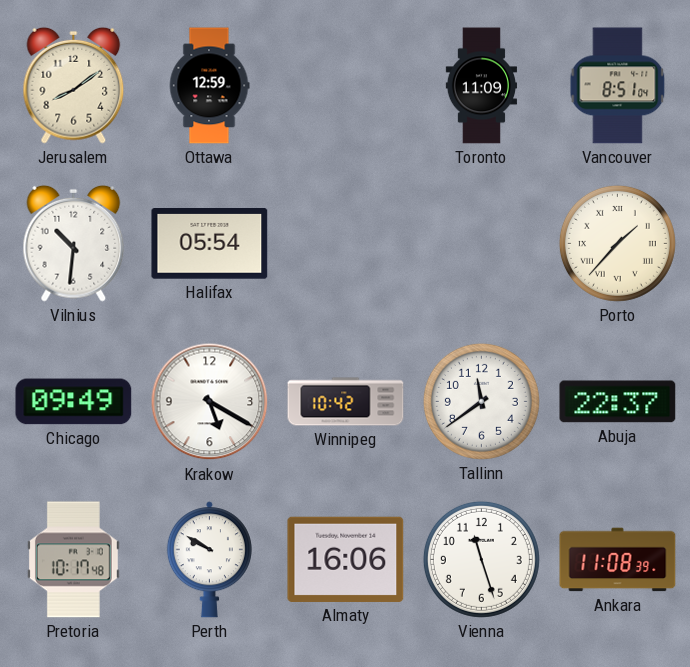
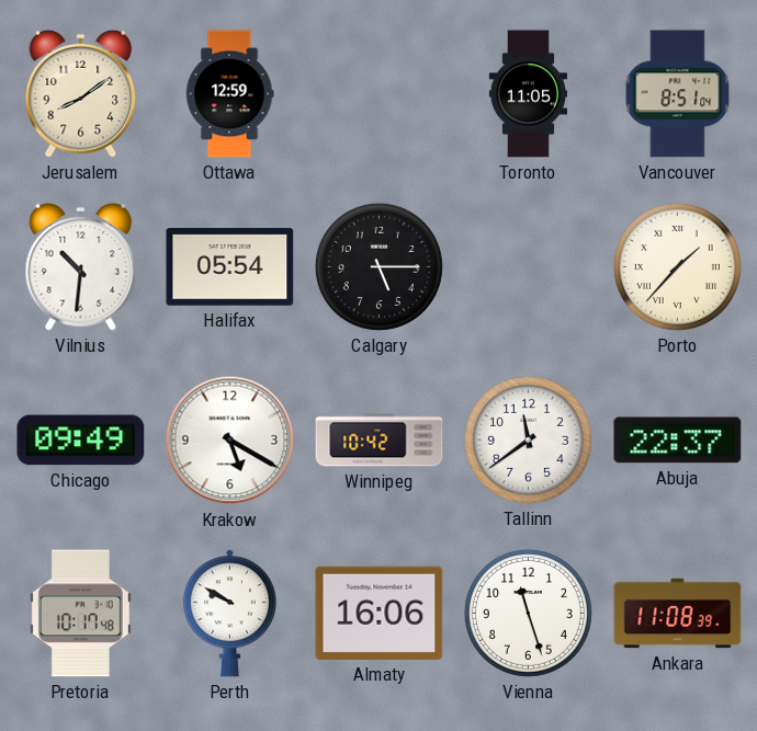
Toronto: 11:09 -> 11:05
Calgary: none -> 5:15
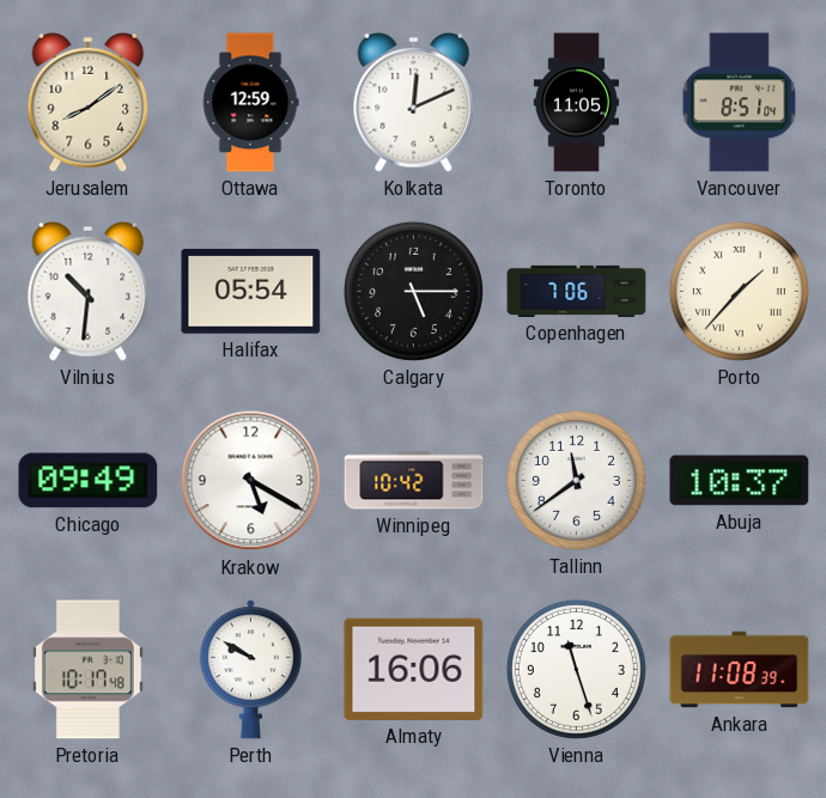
Kolkata: none -> 12:11
Copenhagen: none -> 7:06
Abuja: 22:37 -> 10:37
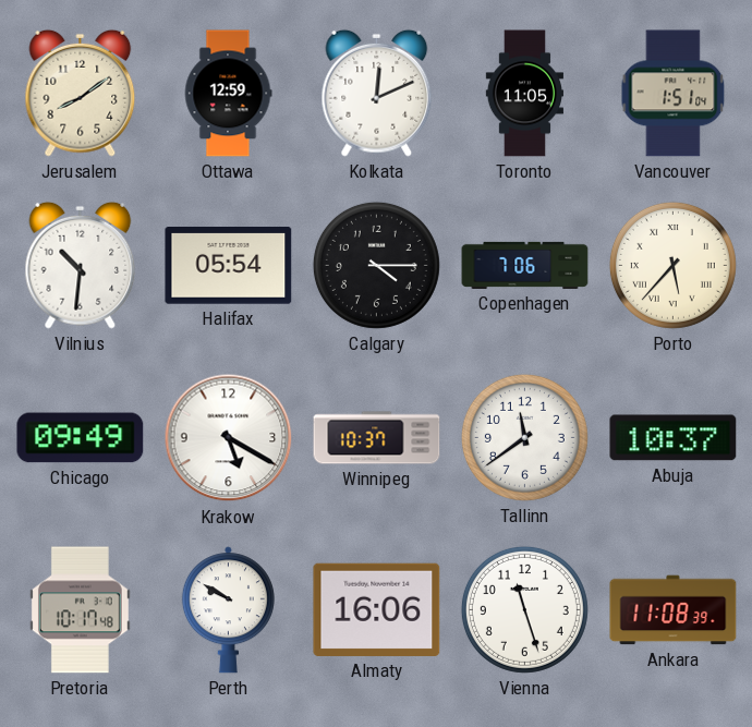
Vancouver: 8:51 -> 1:51
Calgary: 5:15 -> 4:15
Porto: 1:37 -> 5:37
Winnipeg: 10:42 -> 10:37
